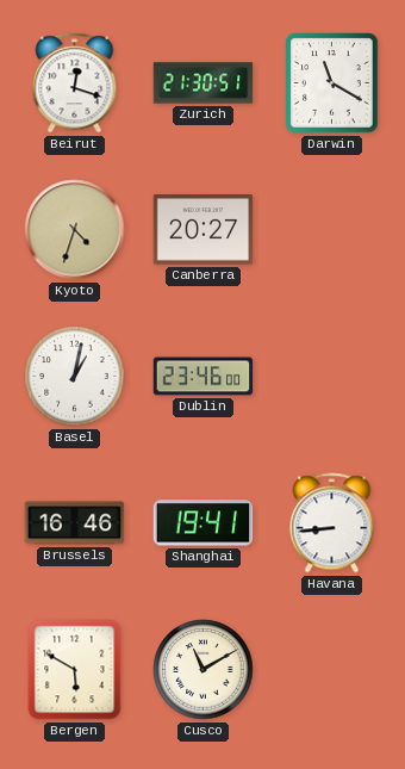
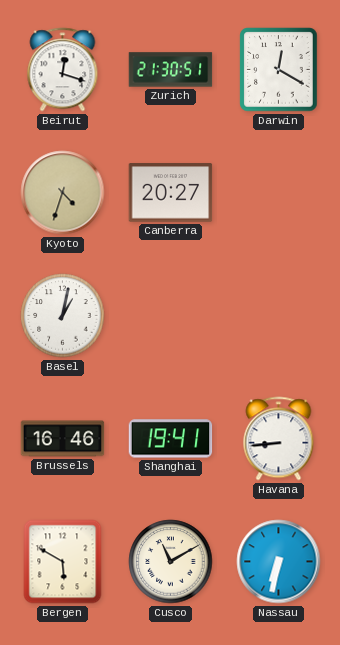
Darwin: 11:20 -> 12:20
Dublin: 23:46 -> none
Nassau: none -> 6:32
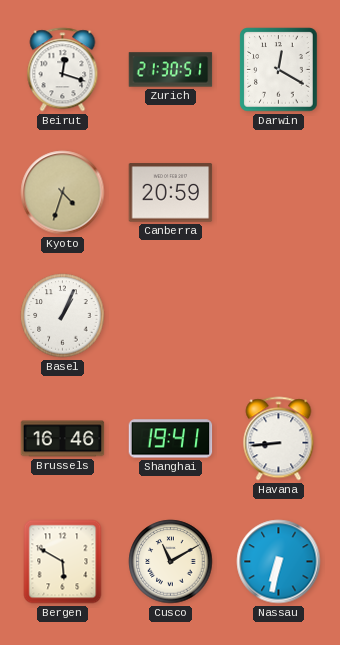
Canberra: 20:27 -> 20:59
Basel: 1:02 -> 1:04
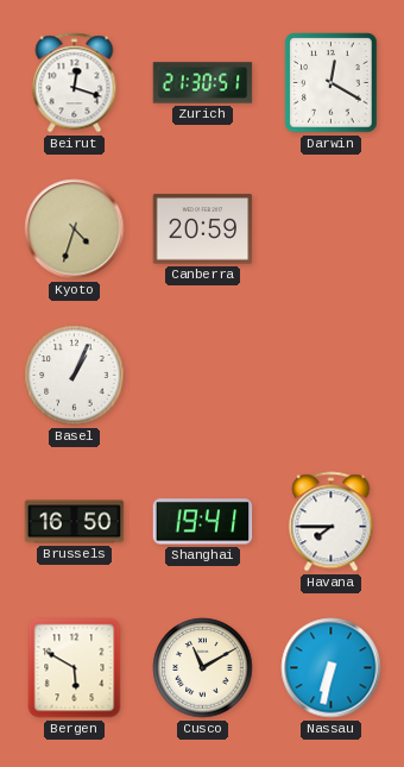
Brussels: 16:46 -> 16:50
Havana: 8:44 -> 7:45
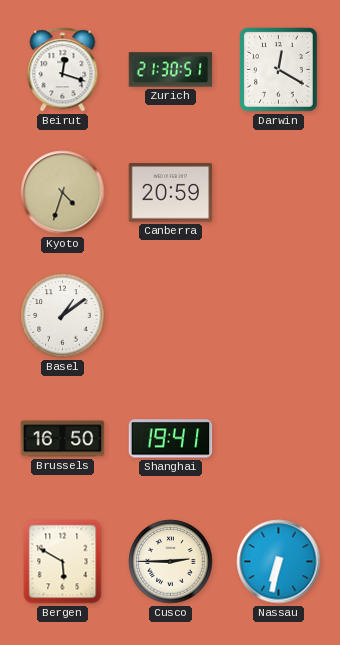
Basel: 1:04 -> 1:09
Havana: 7:45 -> none
Cusco: 11:10 -> 2:45
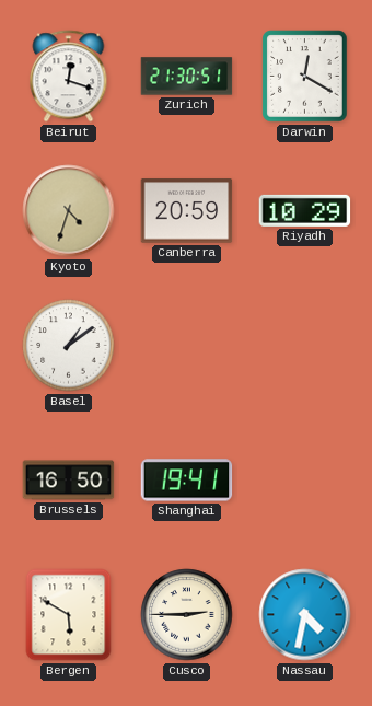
Riyadh: none -> 10:29
Nassau: 6:32 -> 4:32
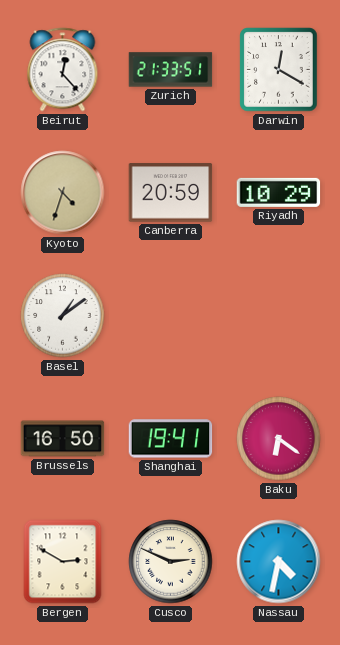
Beirut: 12:18 -> 12:23
Zurich: 21:30 -> 21:33
Baku: none -> 6:21
Bergen: 5:50 -> 2:50
Cusco: 2:45 -> 2:49
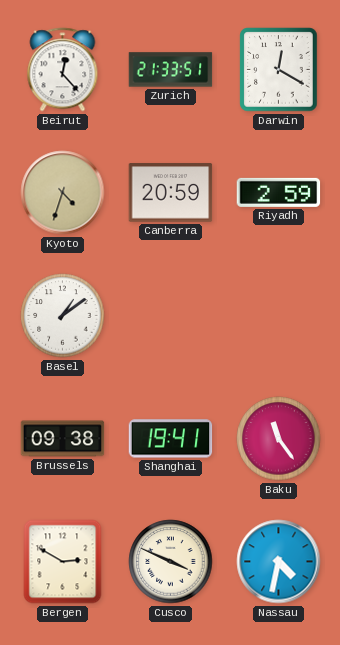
Riyadh: 10:29 -> 2:59
Brussels: 16:50 -> 09:38
Baku: 6:21 -> 11:24
Cusco: 2:49 -> 3:49
